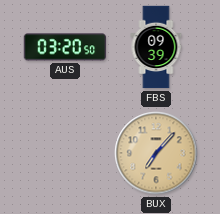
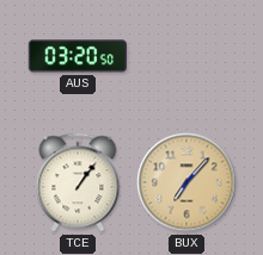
FBS: 09:39 -> none
TCE: none -> 1:06
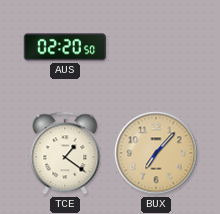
AUS: 03:20 -> 02:20
TCE: 1:06 -> 1:21
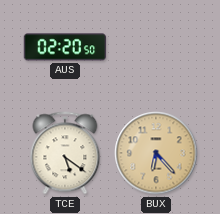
TCE: 1:21 -> 5:21
BUX: 7:07 -> 6:23
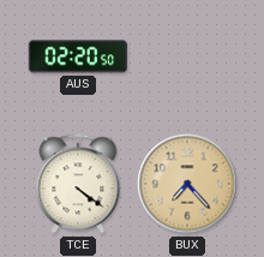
TCE: 5:21 -> 4:21
BUX: 6:23 -> 7:23
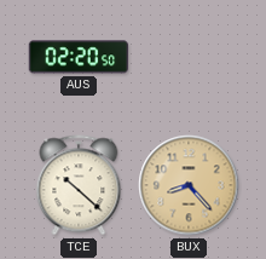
TCE: 4:21 -> 10:22
BUX: 7:23 -> 8:23
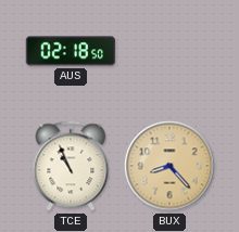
AUS: 02:20 -> 02:18
TCE: 10:22 -> 10:56
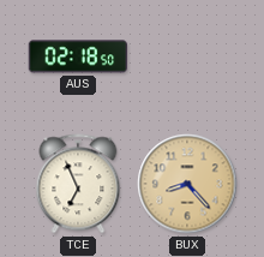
TCE: 10:56 -> 6:56
